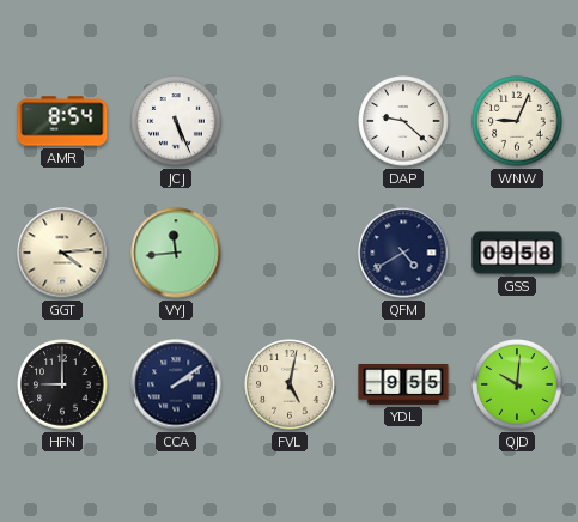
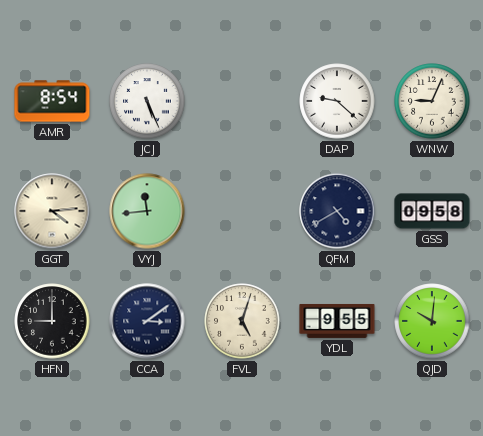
CCA: 2:09 -> 3:09
FVL: 5:02 -> 5:03
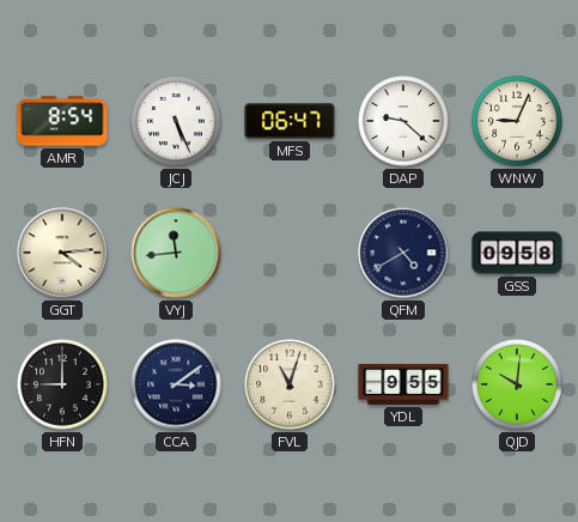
MFS: none -> 06:47
FVL: 5:03 -> 11:03
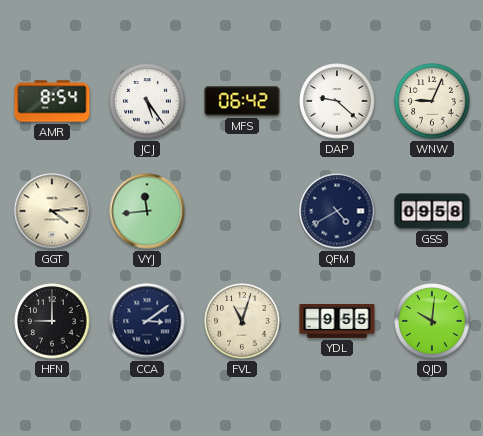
JCJ: 5:26 -> 5:24
MFS: 06:47 -> 06:42
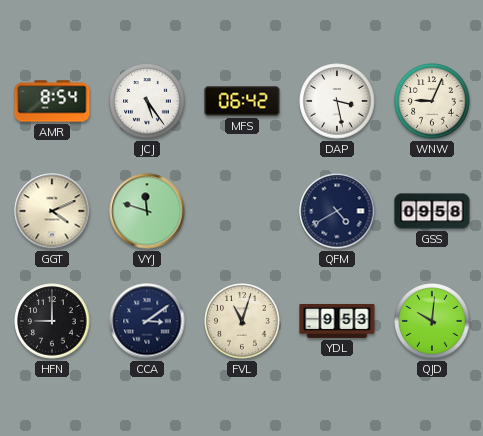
DAP: 9:22 -> 3:28
GGT: 4:14 -> 4:11
VYJ: 11:44 -> 11:48
YDL: 9:55 -> 9:53
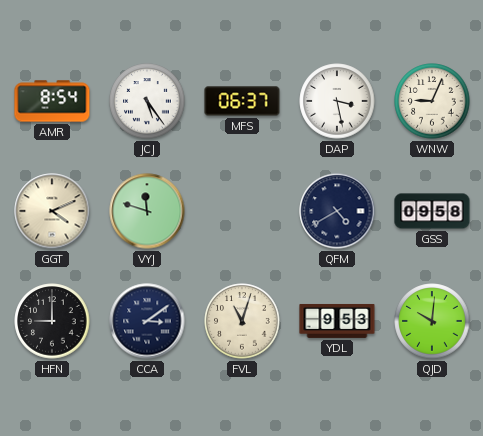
MFS: 06:42 -> 06:37
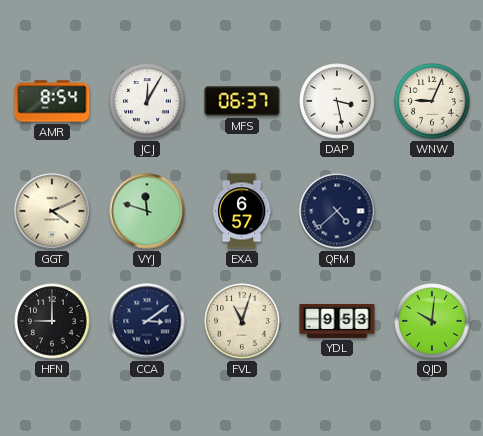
JCJ: 5:24 -> 12:05
EXA: none -> 6:57
QFM: 4:40 -> 4:38
GSS: 09:58 -> none
